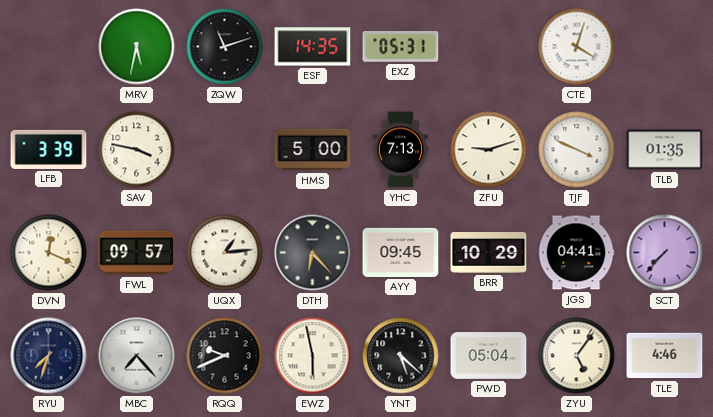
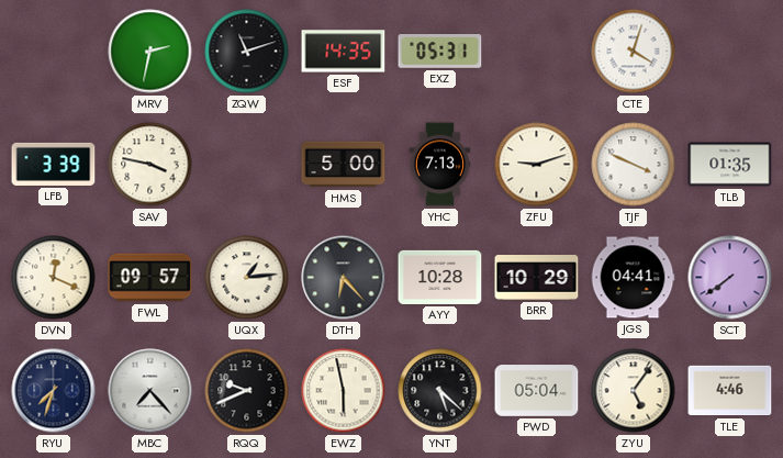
MRV: 5:32 -> 2:32
AYY: 09:45 -> 10:28
SCT: 7:37 -> 7:39
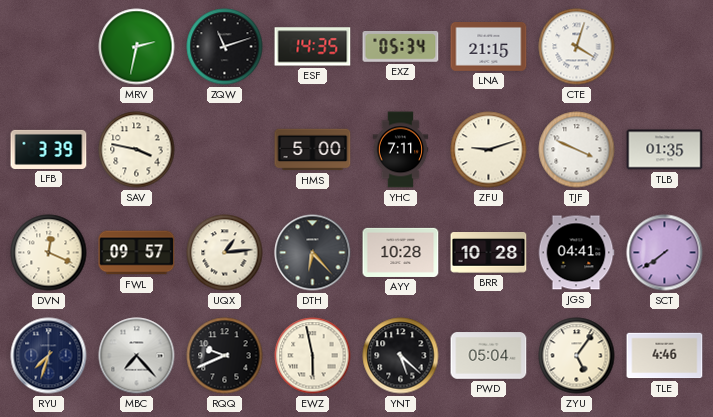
EXZ: 05:31 -> 05:34
LNA: none -> 21:15
YHC: 7:13 -> 7:11
BRR: 10:29 -> 10:28
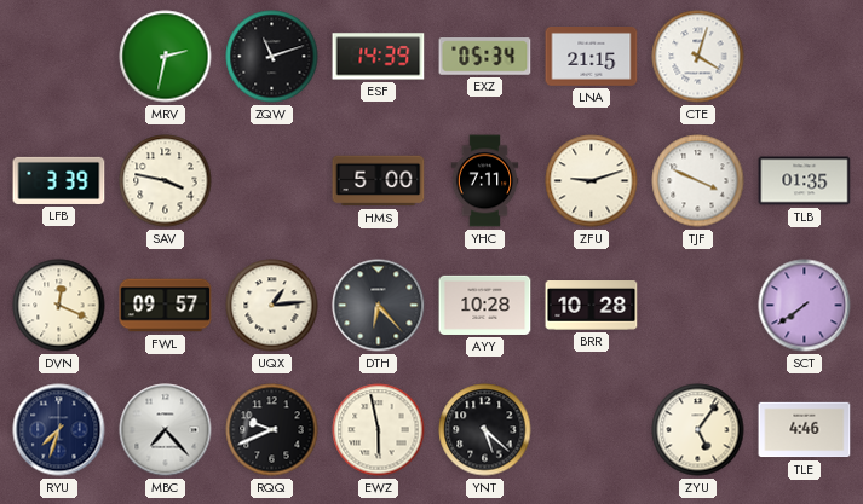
ESF: 14:35 -> 14:39
JGS: 04:41 -> none
PWD: 05:04 -> none
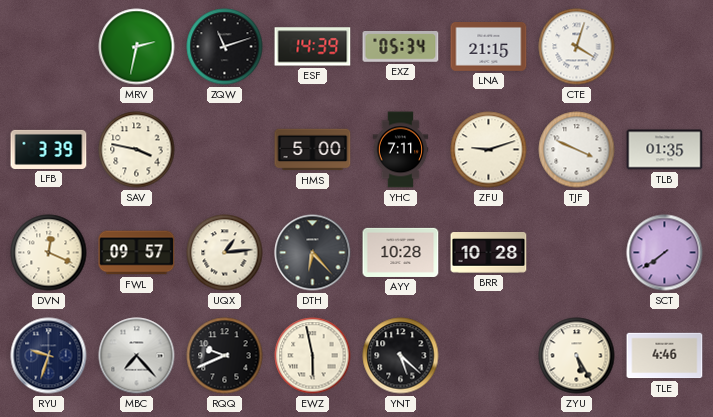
RYU: 7:33 -> 9:33
ZYU: 5:06 -> 5:25
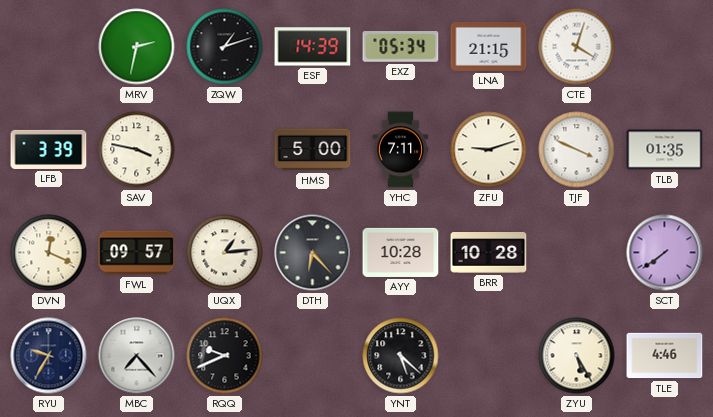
ZQW: 11:12 -> 1:12
RYU: 9:33 -> 9:35
EWZ: 5:58 -> none
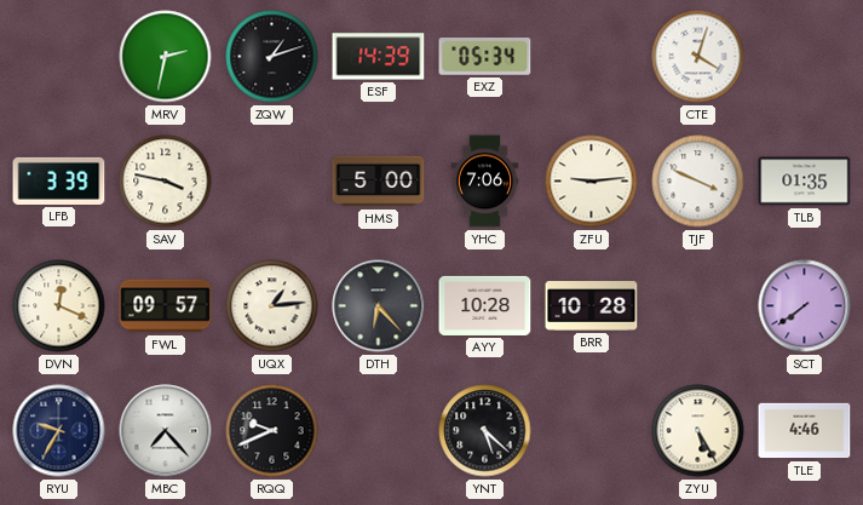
LNA: 21:15 -> none
YHC: 7:11 -> 7:06
ZFU: 9:12 -> 9:14
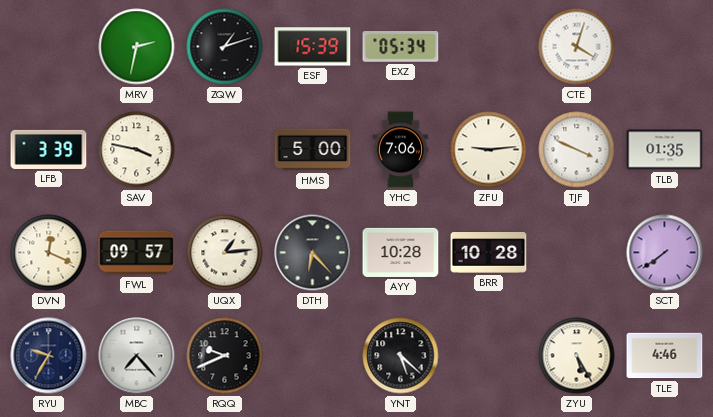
ESF: 14:39 -> 15:39
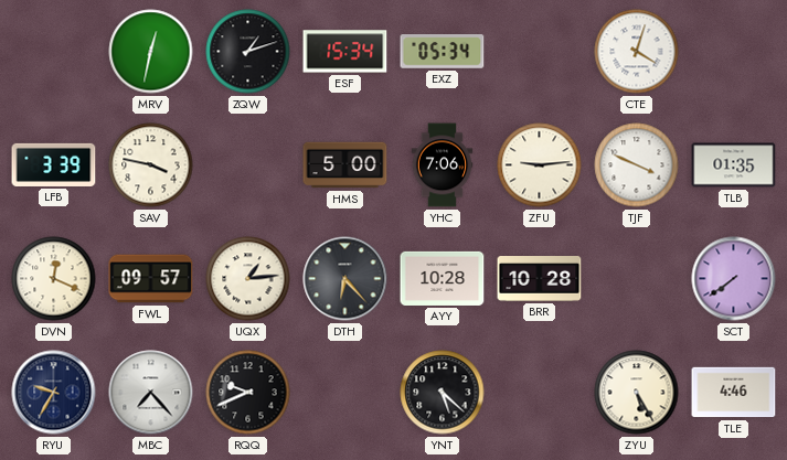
MRV: 2:32 -> 12:32
ESF: 15:39 -> 15:34
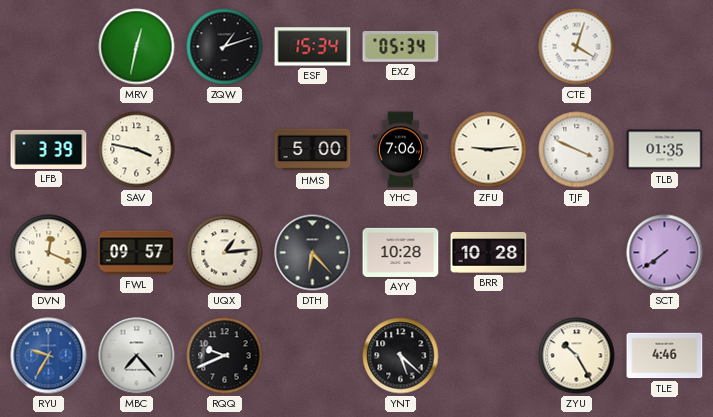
RYU dial: navy -> blue
ZYU: 5:25 -> 10:25
